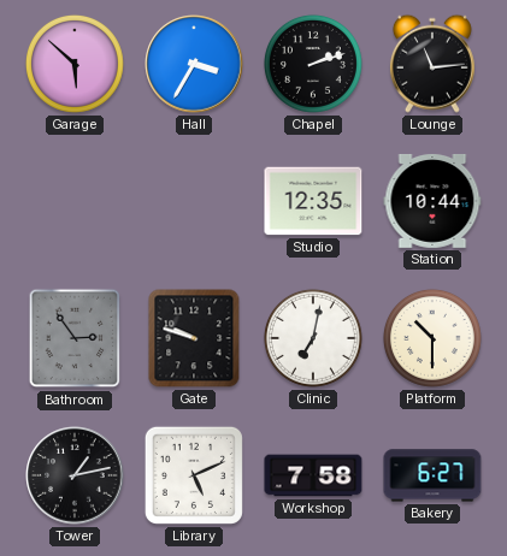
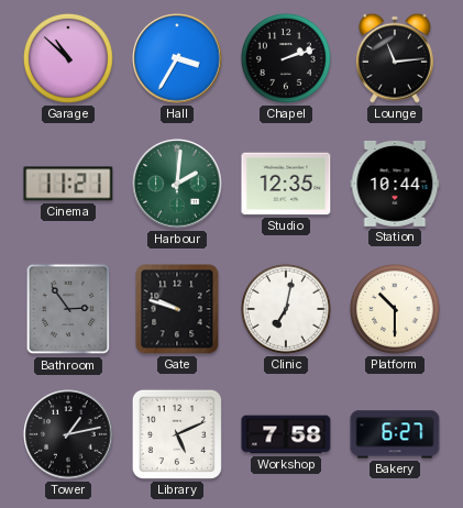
Garage: 5:52 -> 10:52
Cinema: none -> 11:21
Harbour: none -> 2:01
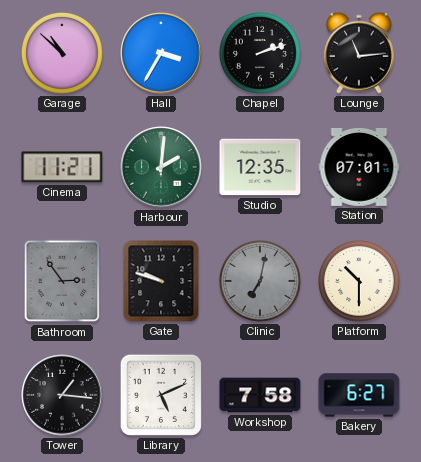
Station: 10:44 -> 07:01
Clinic dial: white -> grey
Tower: 1:13 -> 1:16
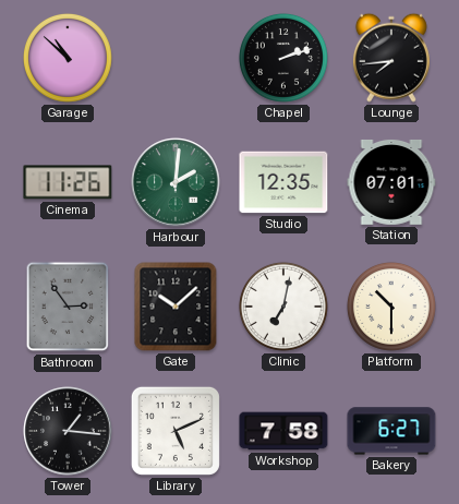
Hall: 3:35 -> none
Lounge: 11:14 -> 7:44
Cinema: 11:21 -> 11:26
Gate: 9:48 -> 10:08
Clinic dial: grey -> white
